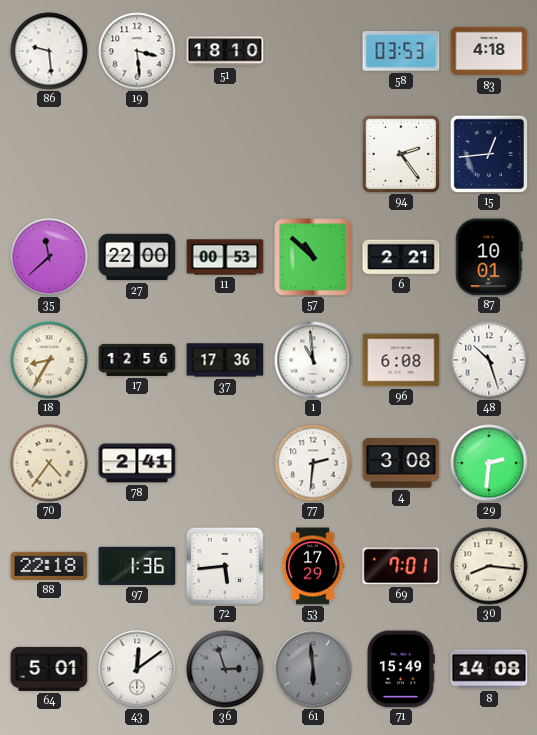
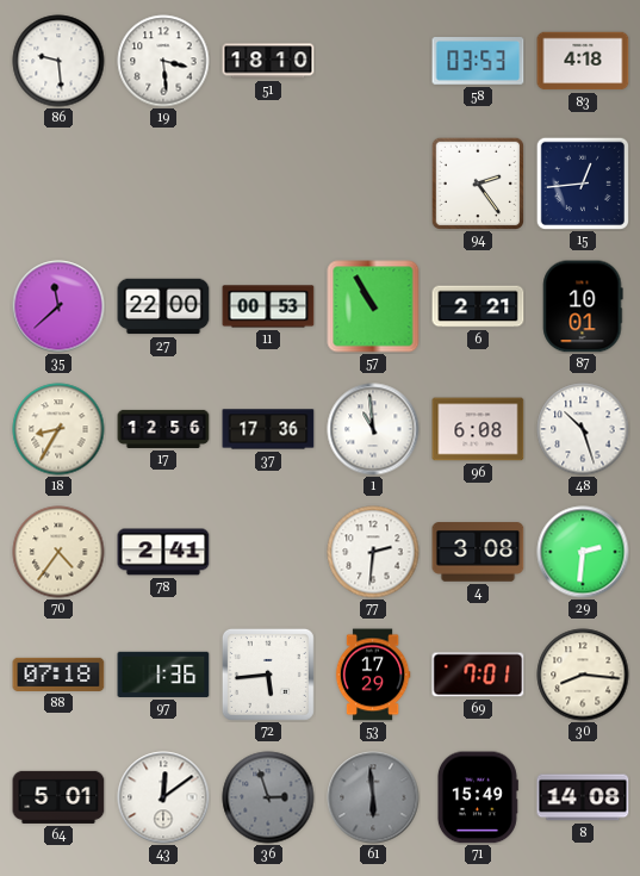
57: 10:52 -> 10:55
88: 22:18 -> 07:18
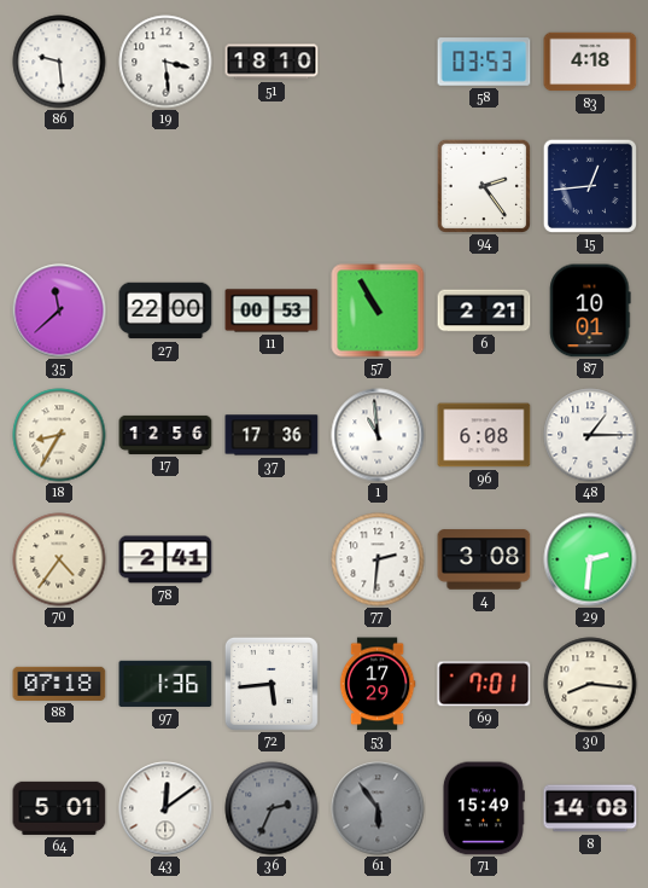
48: 10:27 -> 1:15
36: 2:57 -> 2:34
61: 5:59 -> 5:54
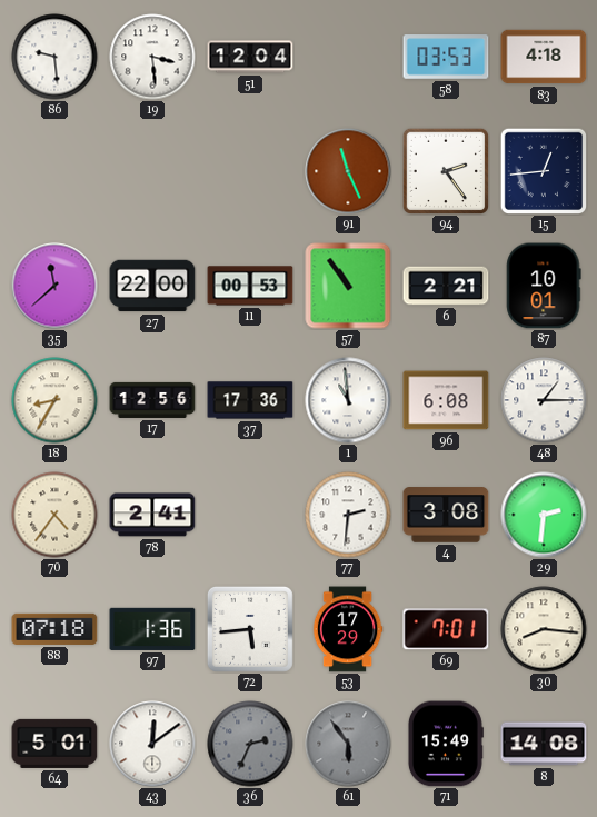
51: 18:10 -> 12:04
91: none -> 11:26
57: 10:55 -> 10:54
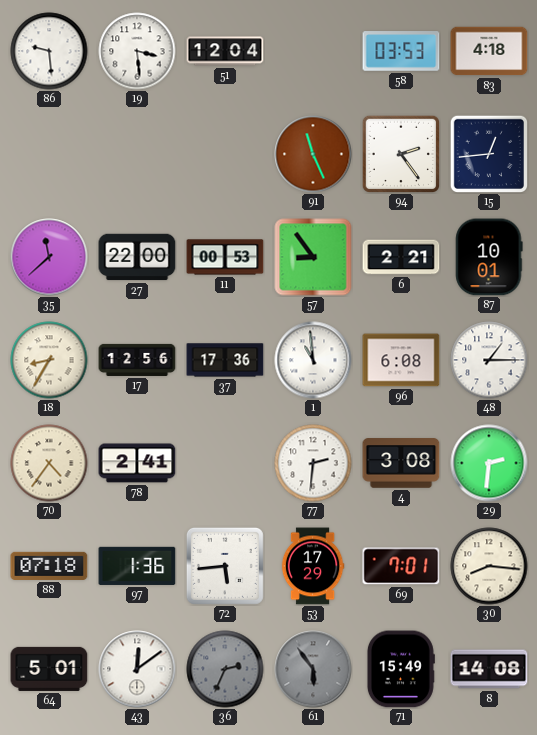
57: 10:54 -> 8:54
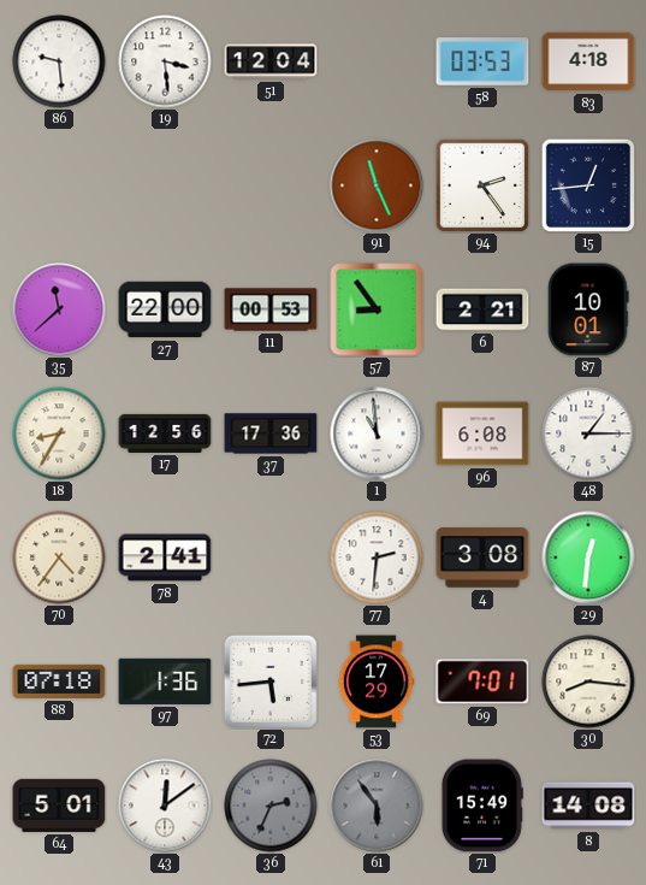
29: 2:31 -> 12:31
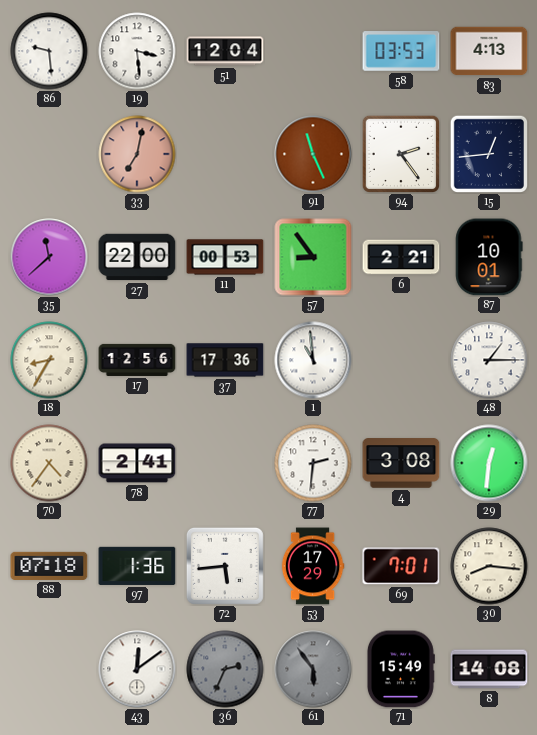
83: 4:18 -> 4:13
33: none -> 7:02
96: 6:08 -> none
64: 5:01 -> none
